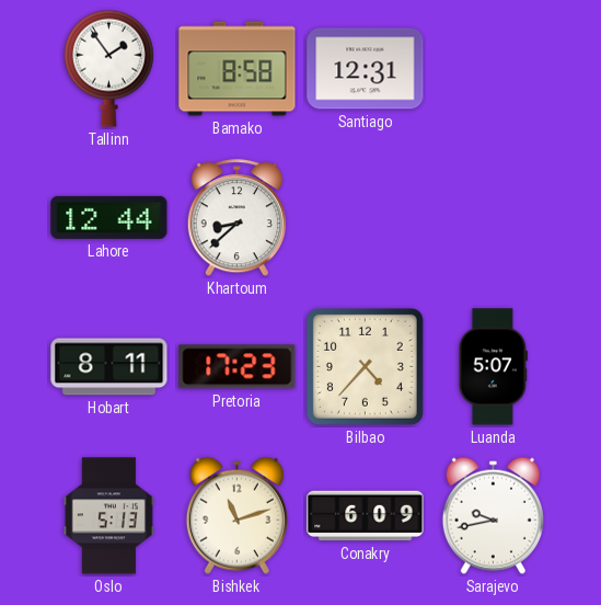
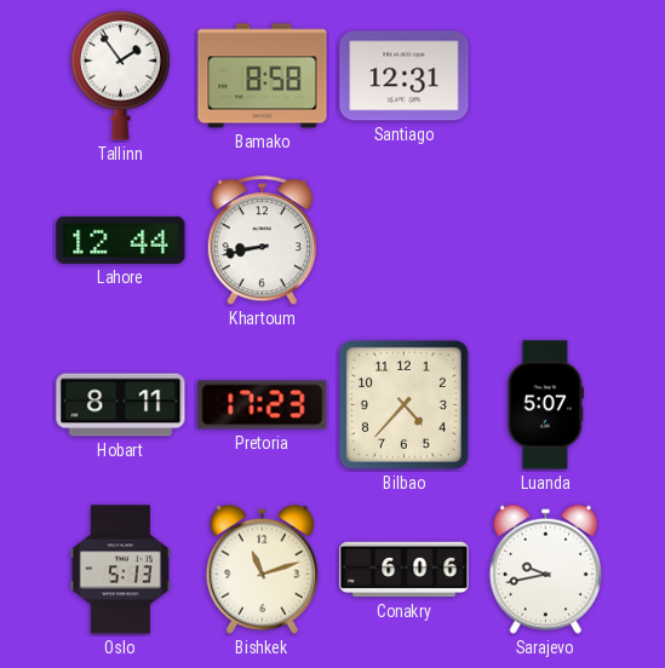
Khartoum: 8:38 -> 8:43
Conakry: 6:09 -> 6:06
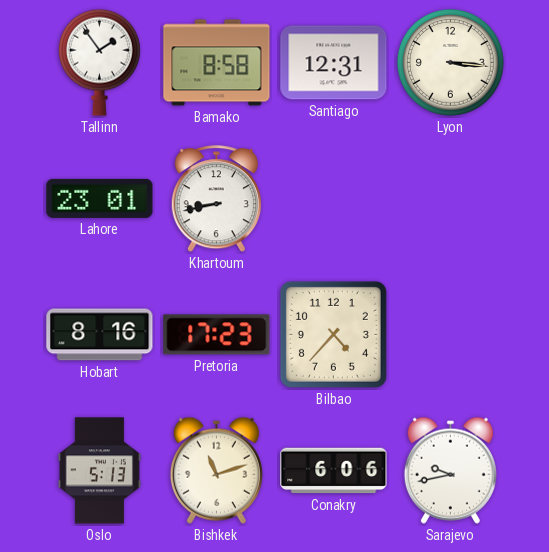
Lyon: none -> 3:16
Lahore: 12:44 -> 23:01
Hobart: 8:11 -> 8:16
Luanda: 5:07 -> none
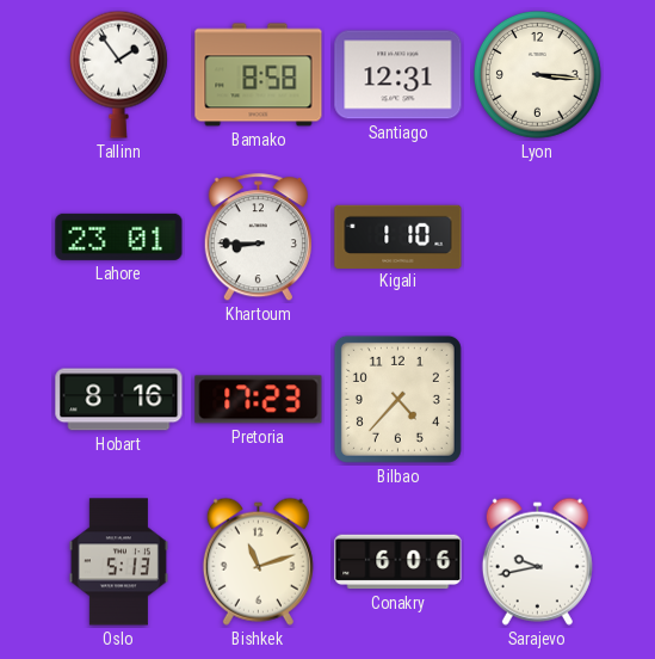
Khartoum: 8:43 -> 8:45
Kigali: none -> 1:10
